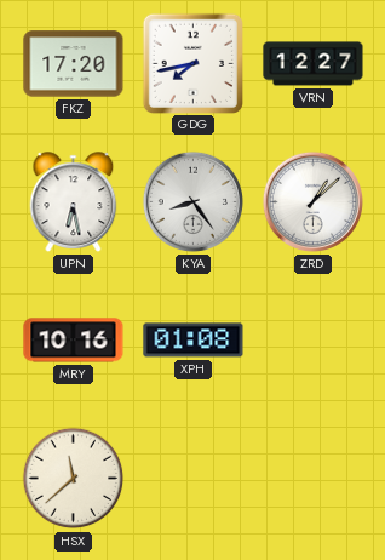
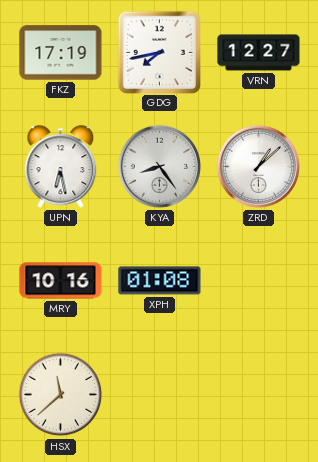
FKZ: 17:20 -> 17:19
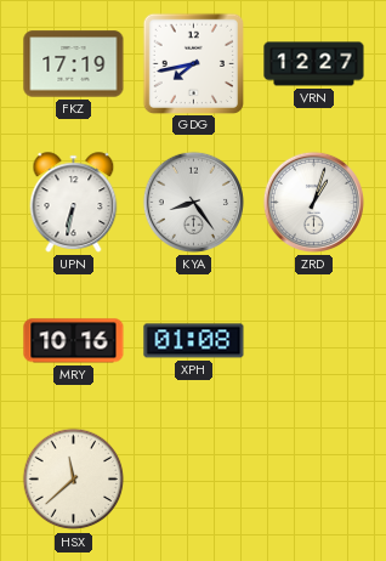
UPN: 6:28 -> 6:32
ZRD: 1:08 -> 1:03
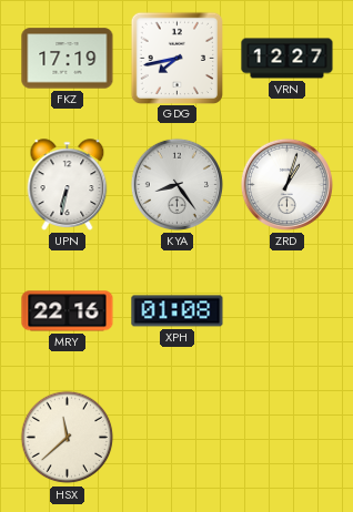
MRY: 10:16 -> 22:16
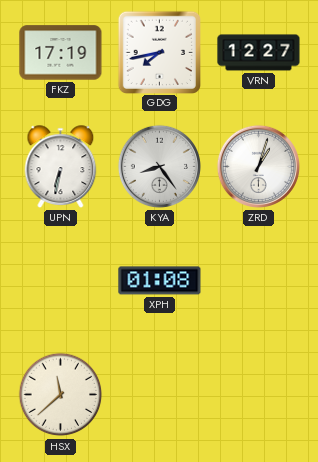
MRY: 22:16 -> none
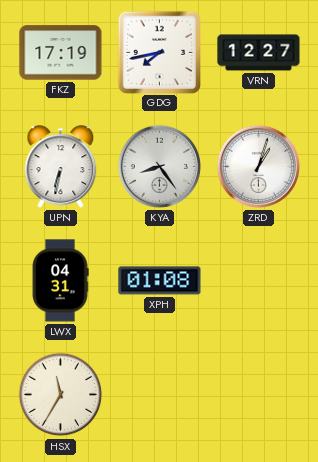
LWX: none -> 04:31
HSX: 11:38 -> 11:35
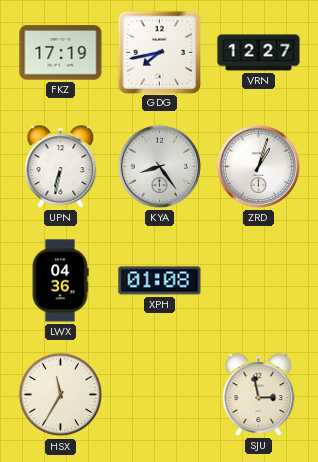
LWX: 04:31 -> 04:36
SJU: none -> 2:58
